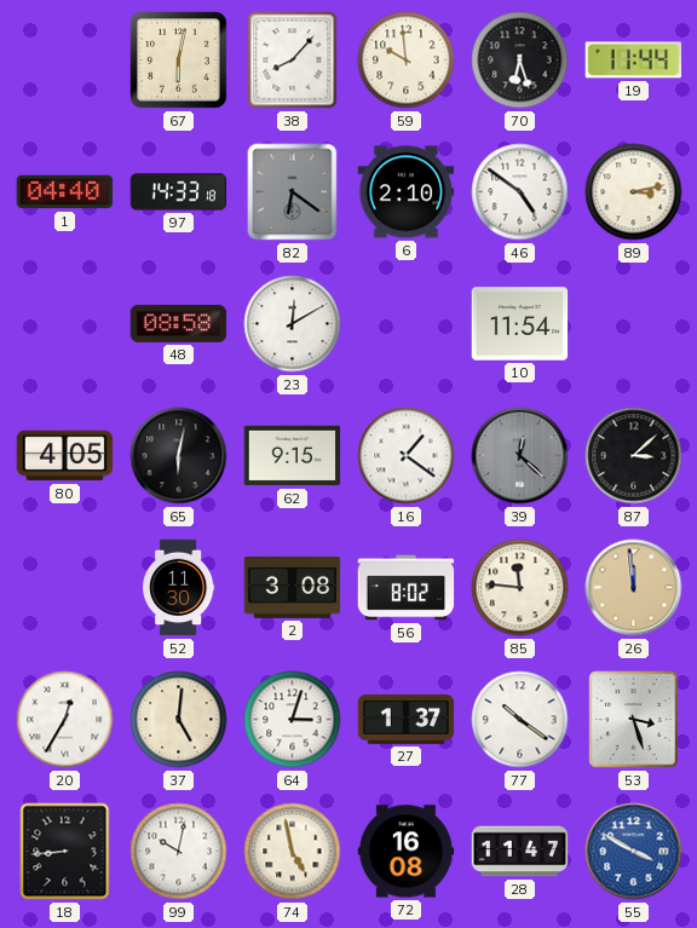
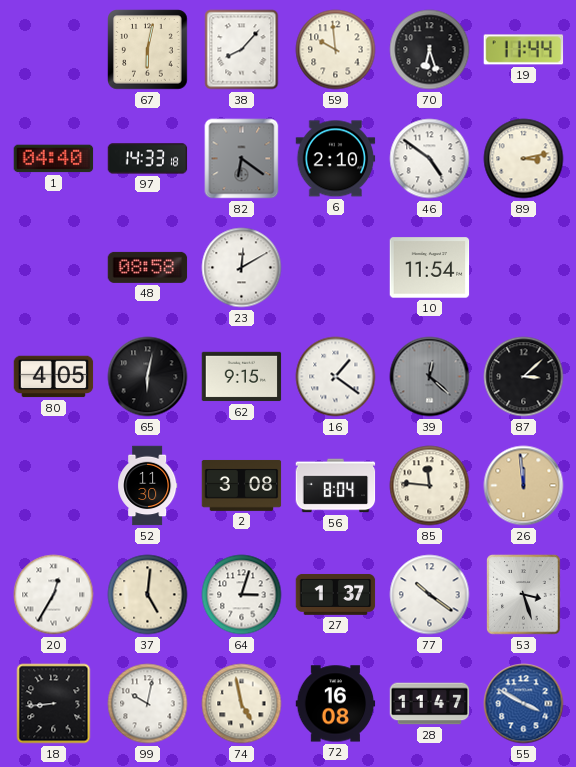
56: 8:02 -> 8:04
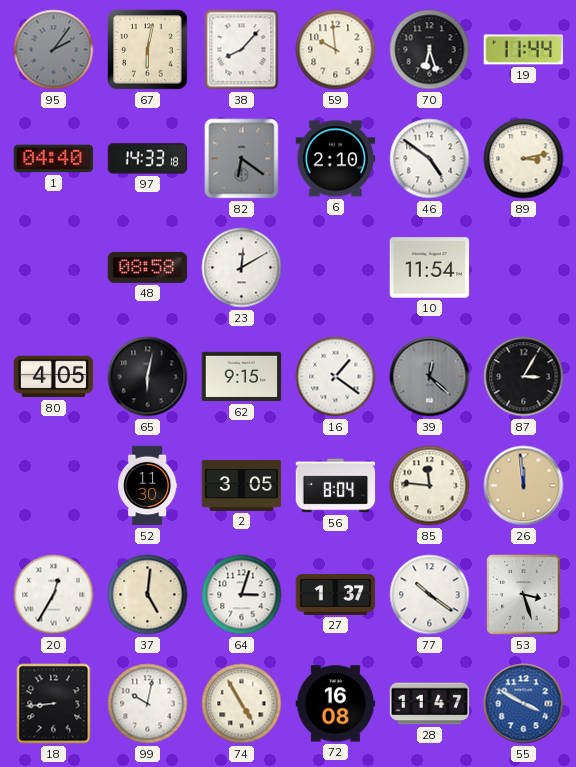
95: none -> 2:06
87: 3:08 -> 3:05
2: 3:08 -> 3:05
74: 4:58 -> 4:55
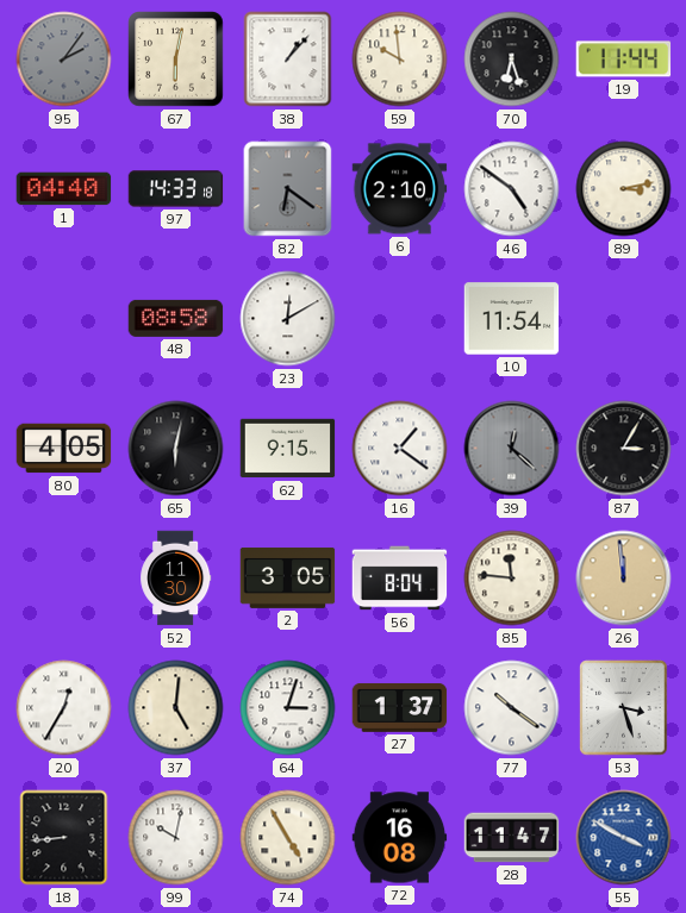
38: 8:07 -> 1:07
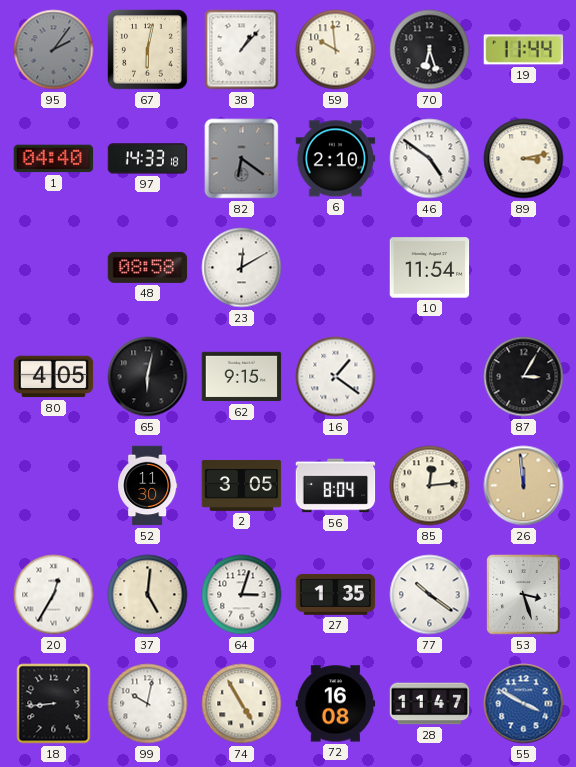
39: 12:22 -> none
85: 11:46 -> 12:14
27: 1:37 -> 1:35
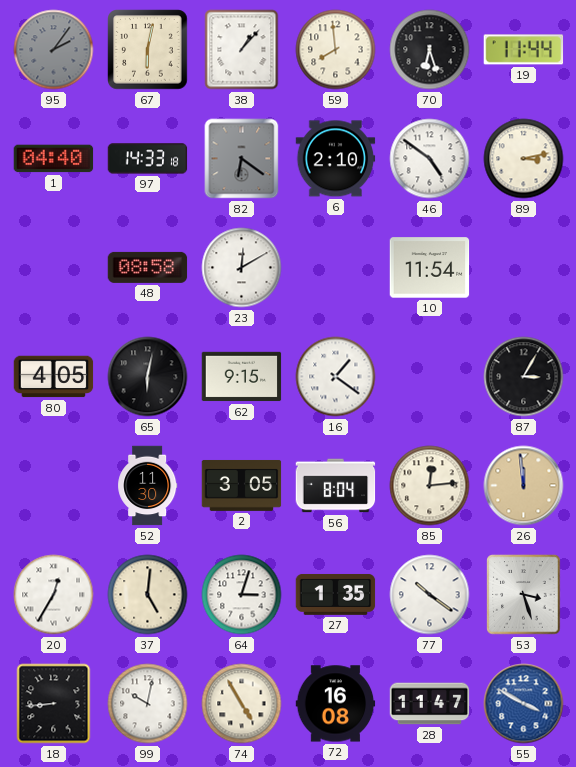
59: 9:59 -> 7:59
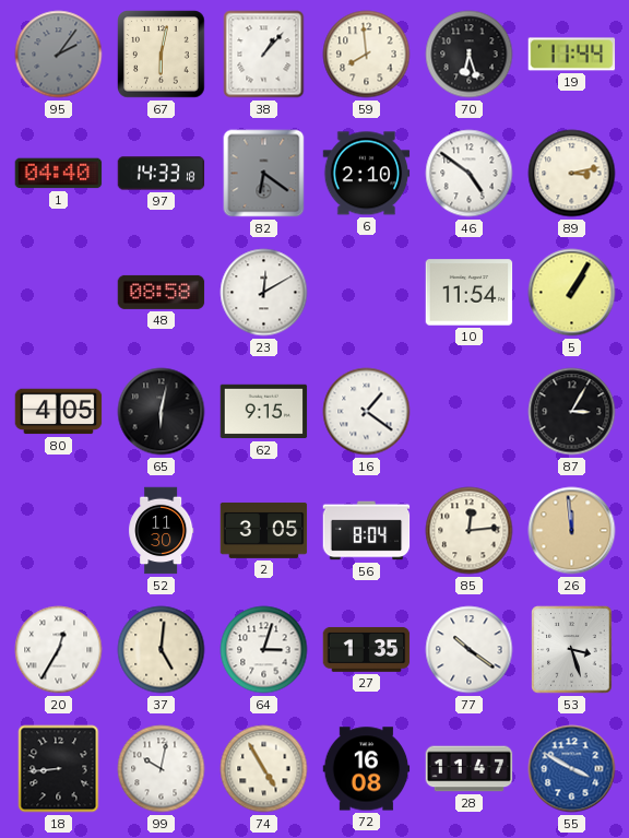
5: none -> 1:05
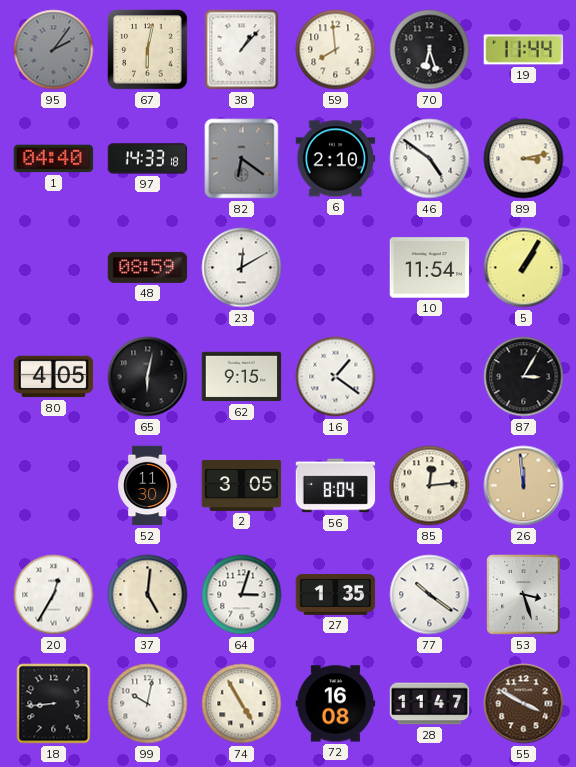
48: 08:58 -> 08:59
55 dial: blue -> brown
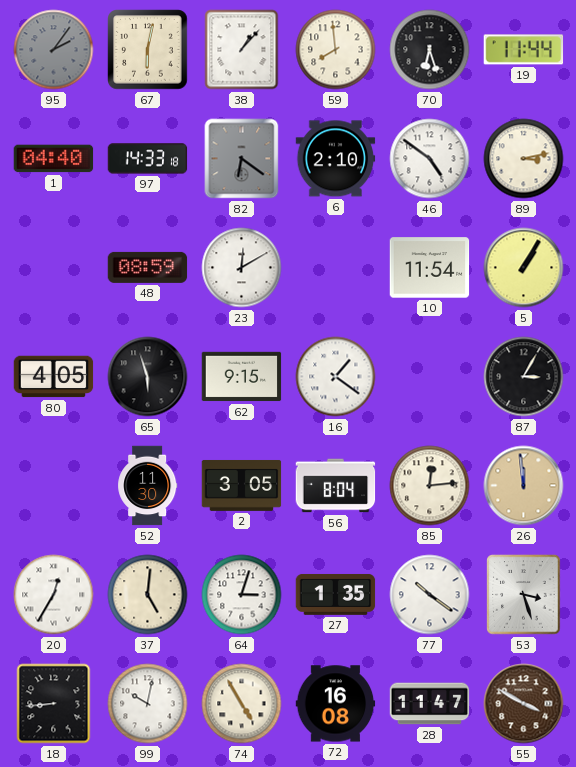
65: 6:02 -> 5:57
